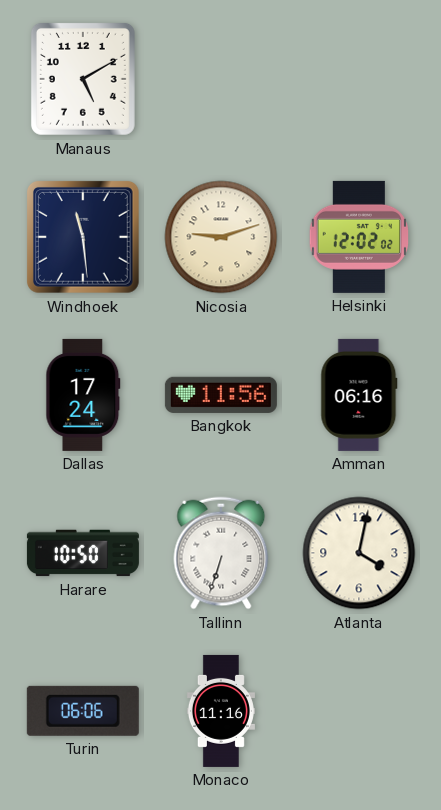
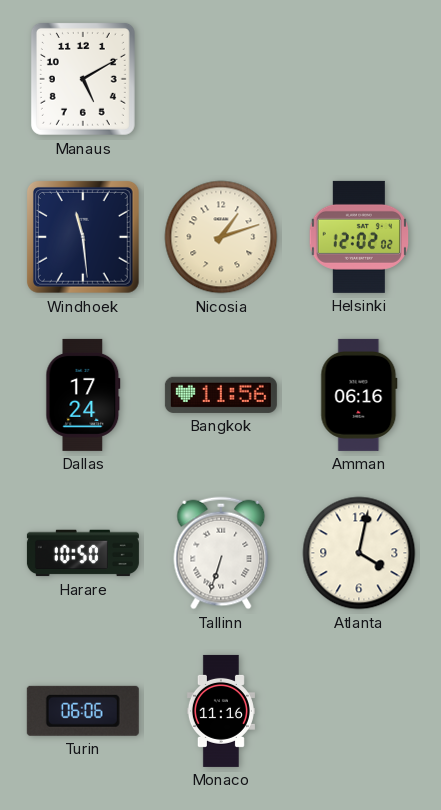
Nicosia: 9:12 -> 1:12
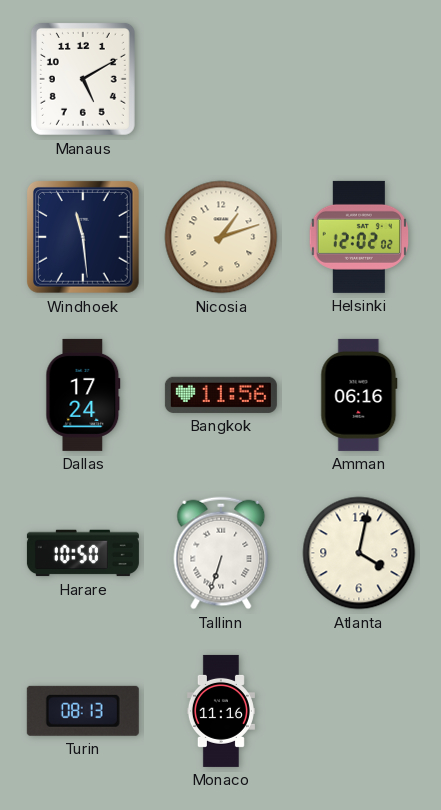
Turin: 06:06 -> 08:13
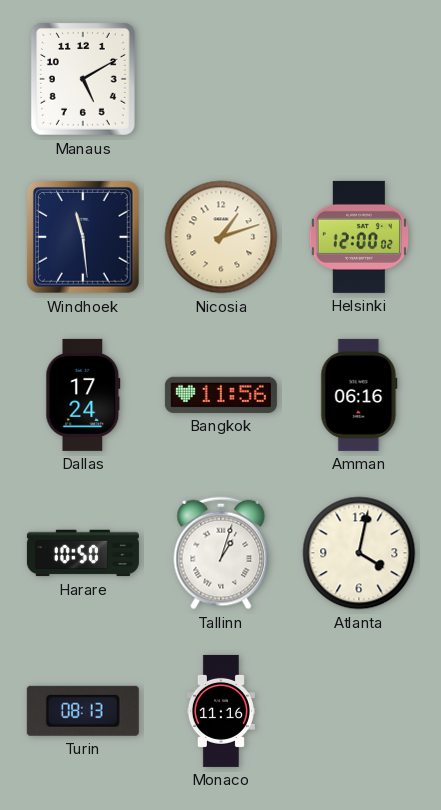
Helsinki: 12:02 -> 12:00
Tallinn: 6:33 -> 1:03
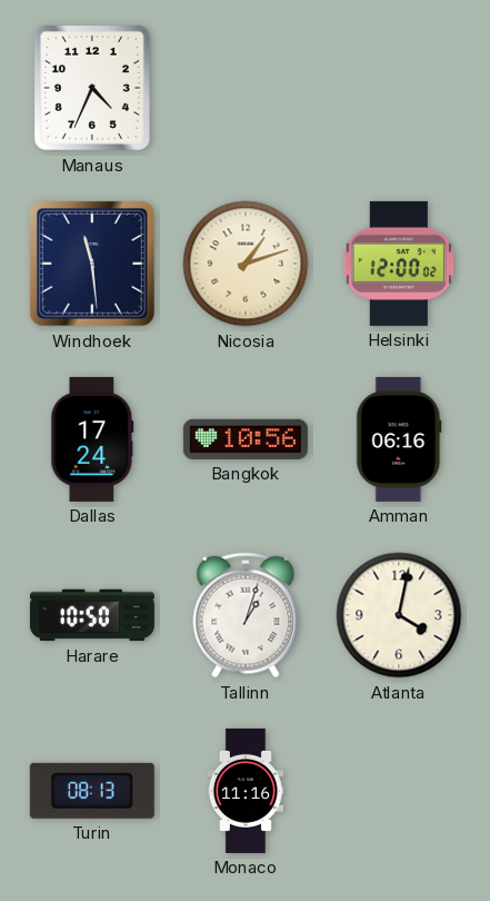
Manaus: 5:10 -> 4:34
Bangkok: 11:56 -> 10:56
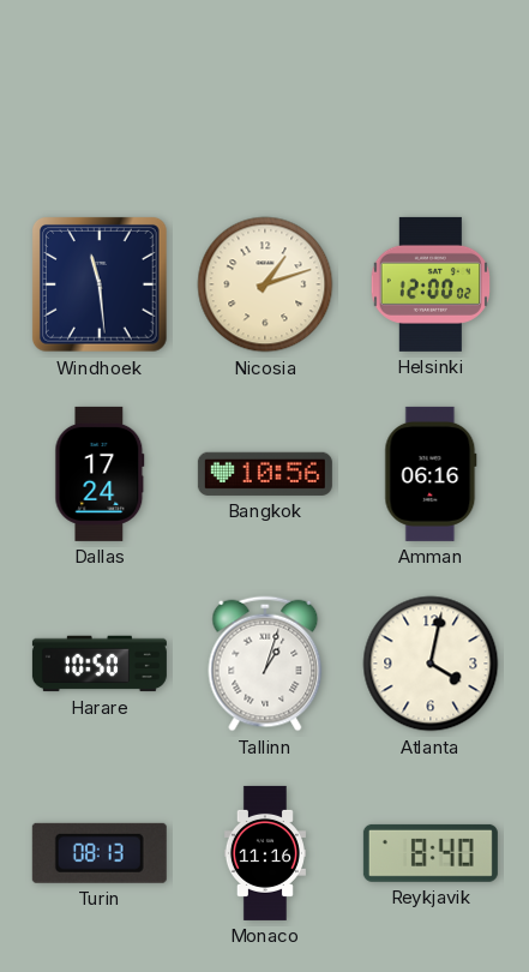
Manaus: 4:34 -> none
Reykjavik: none -> 8:40
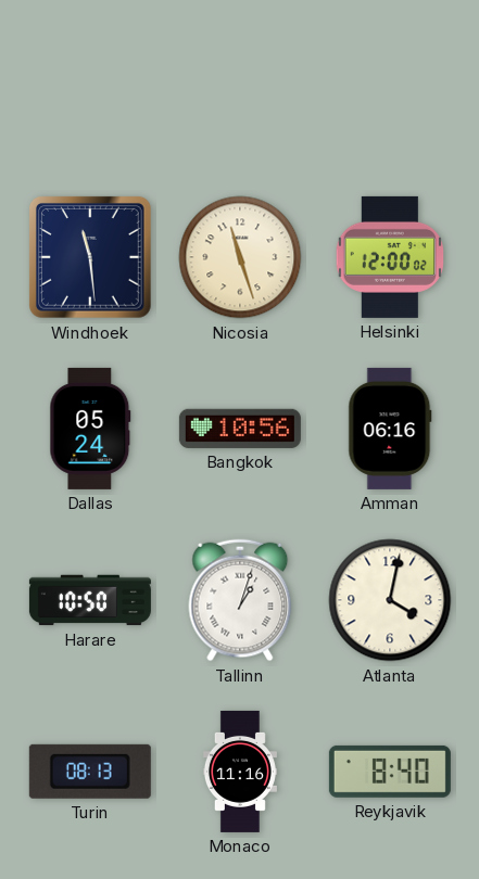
Nicosia: 1:12 -> 11:27
Dallas: 17:24 -> 05:24
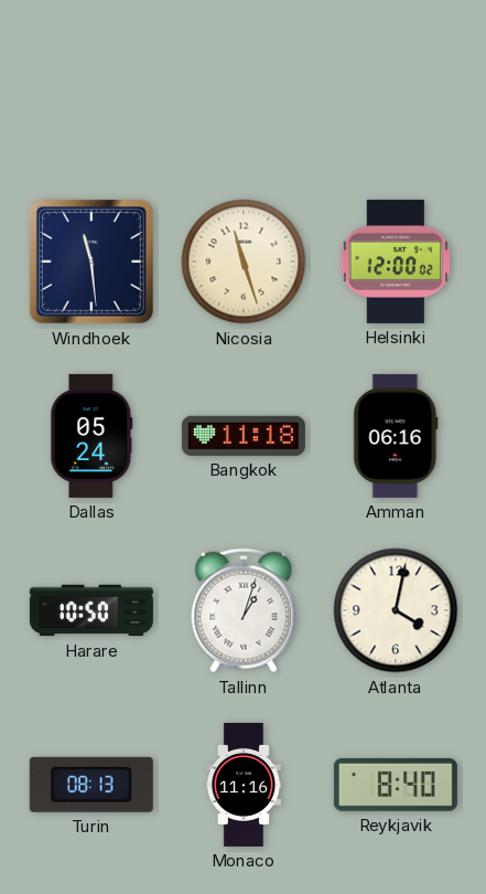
Bangkok: 10:56 -> 11:18
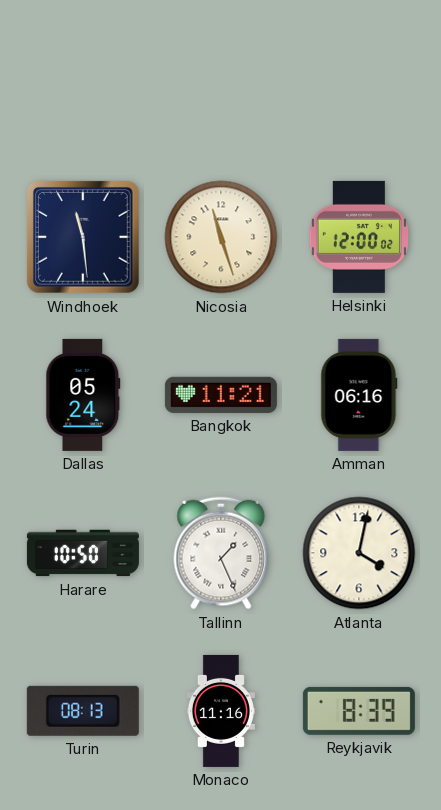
Bangkok: 11:18 -> 11:21
Tallinn: 1:03 -> 1:26
Reykjavik: 8:40 -> 8:39
